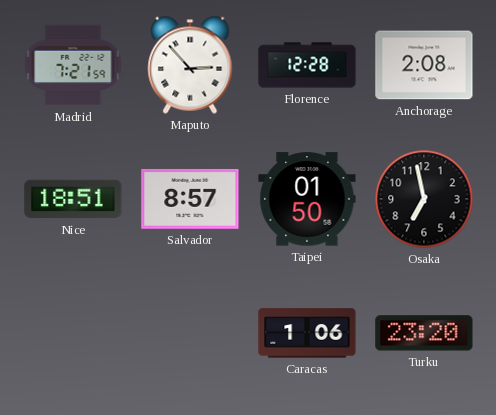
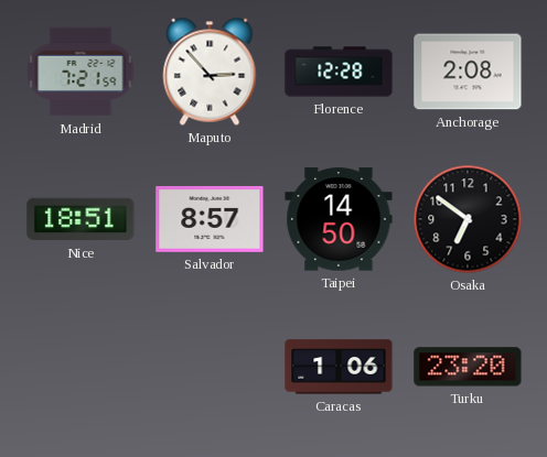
Taipei: 01:50 -> 14:50
Osaka: 6:58 -> 6:51
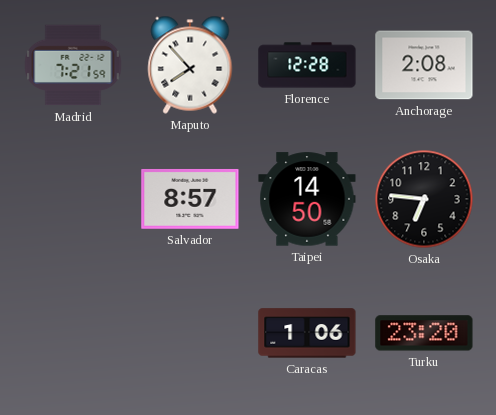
Maputo: 2:53 -> 7:53
Nice: 18:51 -> none
Osaka: 6:51 -> 6:46
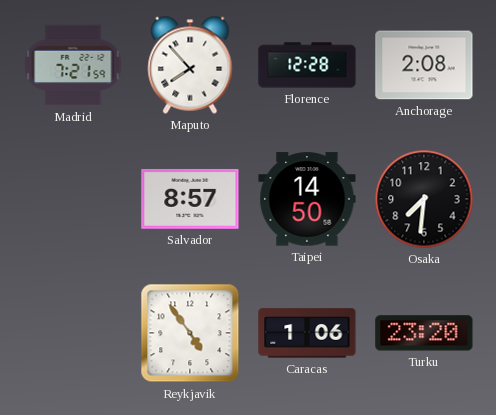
Osaka: 6:46 -> 7:31
Reykjavik: none -> 4:54
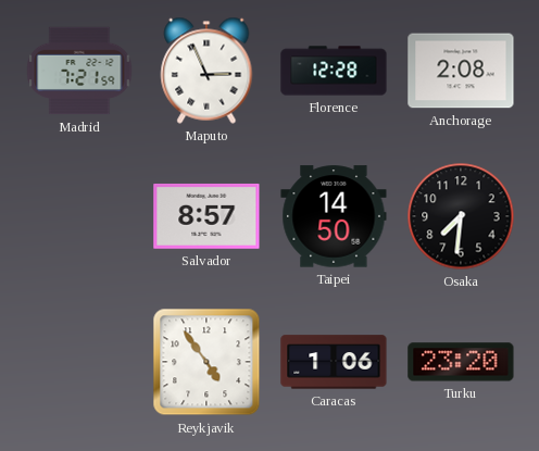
Maputo: 7:53 -> 2:56
